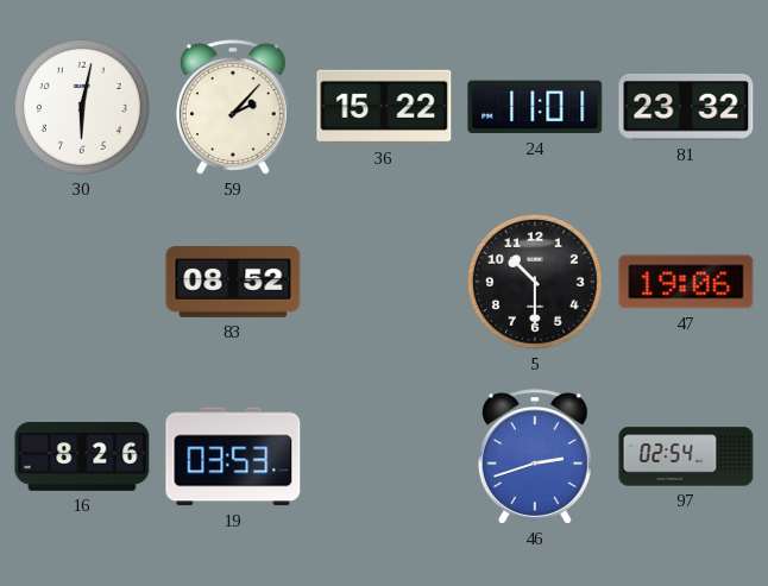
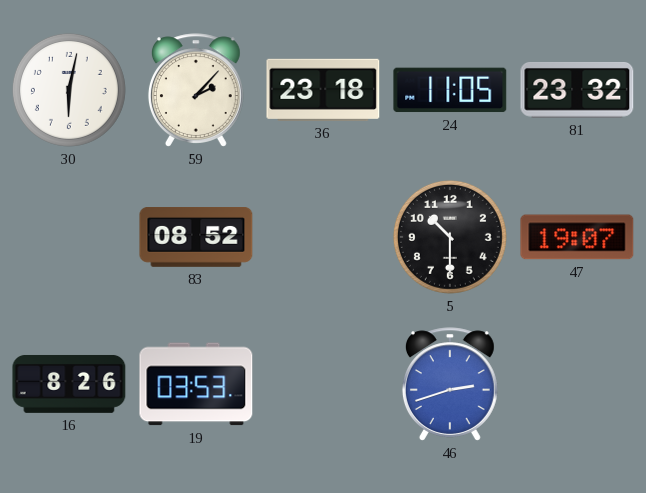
36: 15:22 -> 23:18
24: 11:01 -> 11:05
47: 19:06 -> 19:07
97: 02:54 -> none
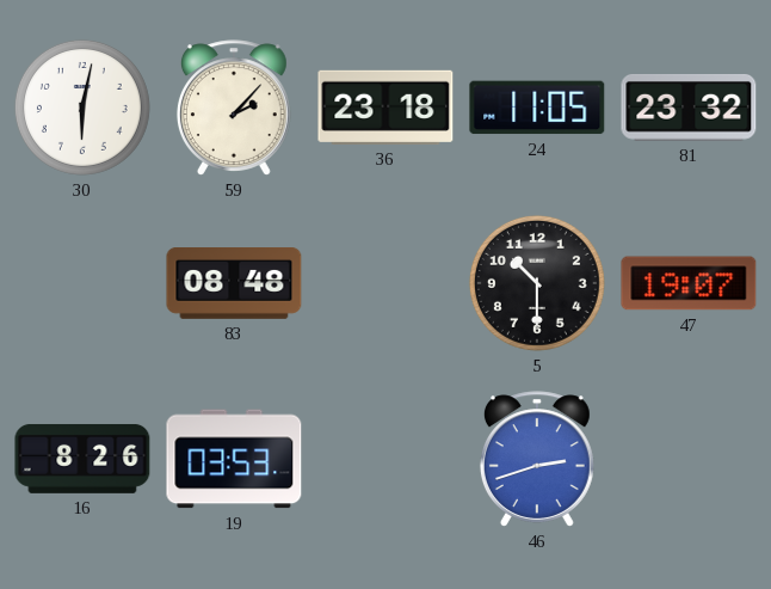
83: 08:52 -> 08:48
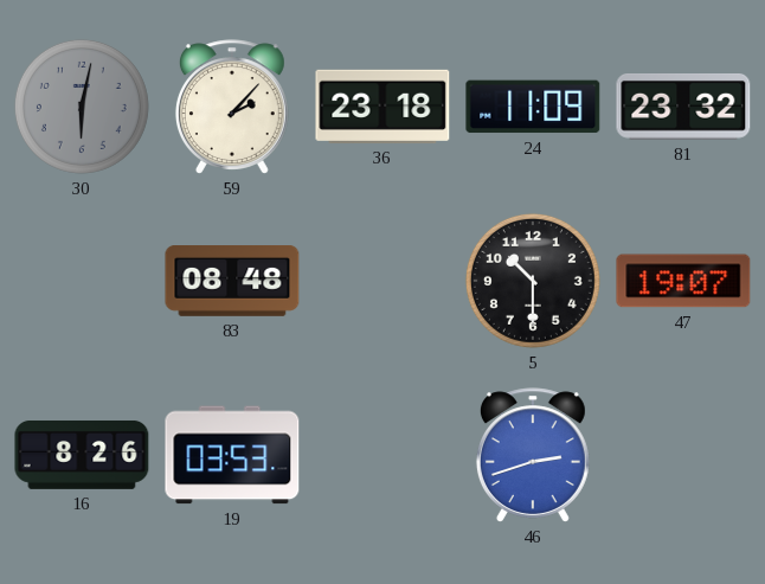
30 dial: white -> grey
24: 11:05 -> 11:09
